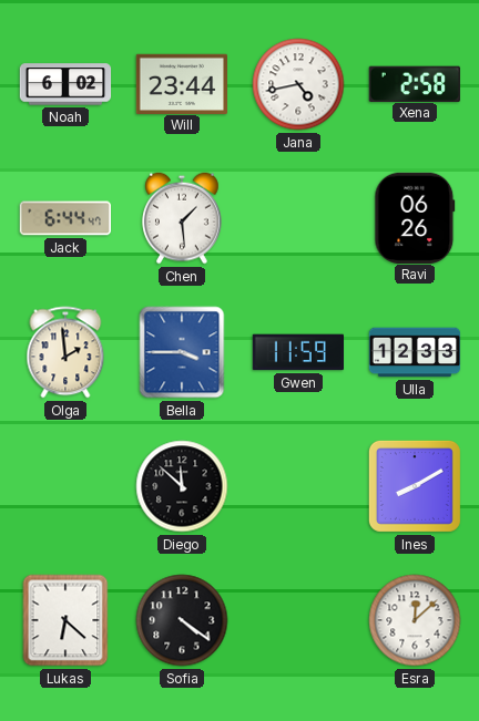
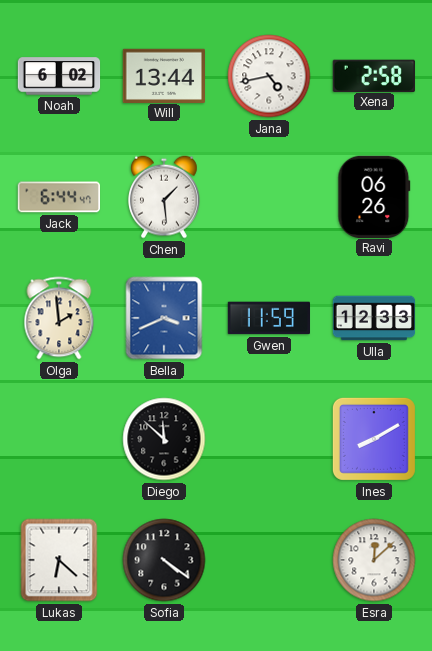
Will: 23:44 -> 13:44
Bella: 3:45 -> 3:41
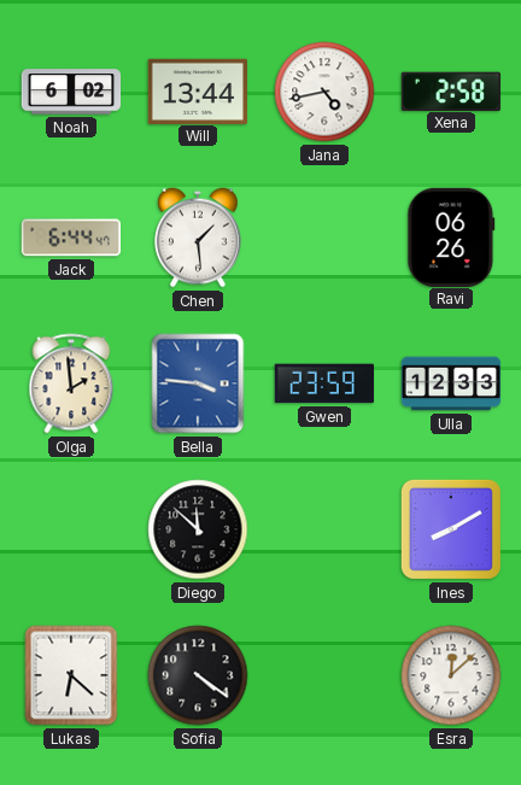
Bella: 3:41 -> 3:46
Gwen: 11:59 -> 23:59
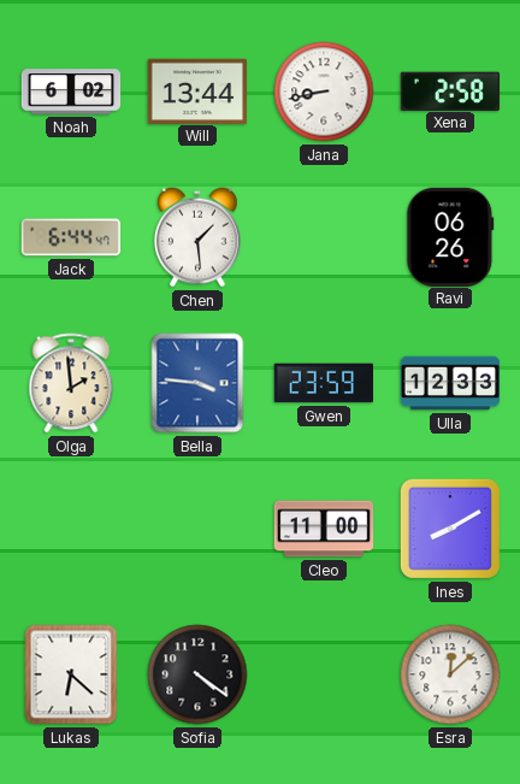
Jana: 4:43 -> 8:43
Diego: 11:52 -> none
Cleo: none -> 11:00
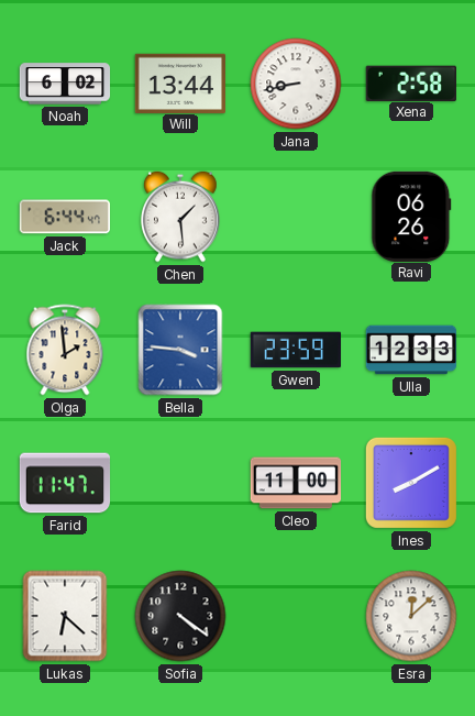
Farid: none -> 11:47
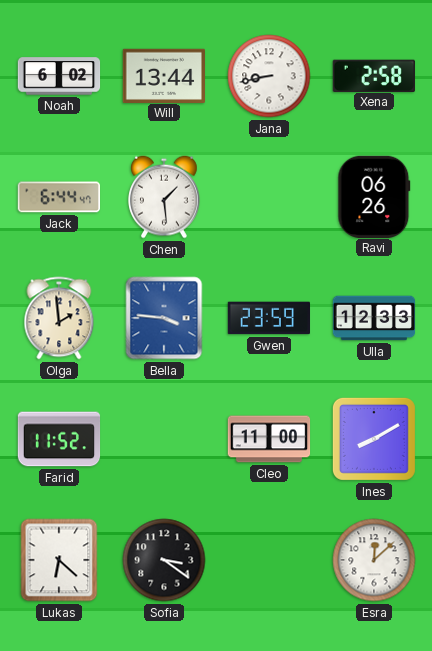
Farid: 11:47 -> 11:52
Sofia: 4:21 -> 3:21
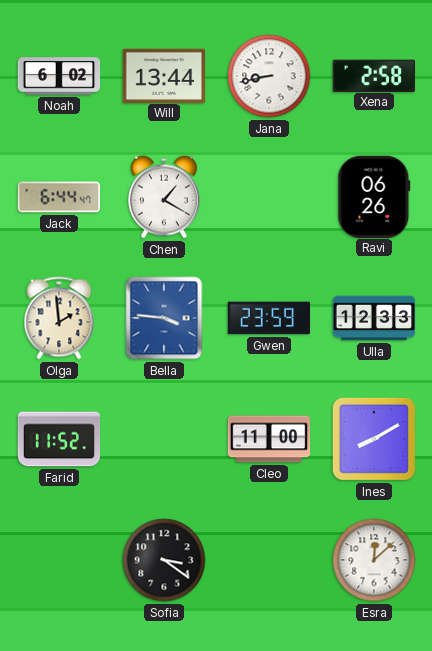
Chen: 1:29 -> 1:20
Lukas: 6:22 -> none
